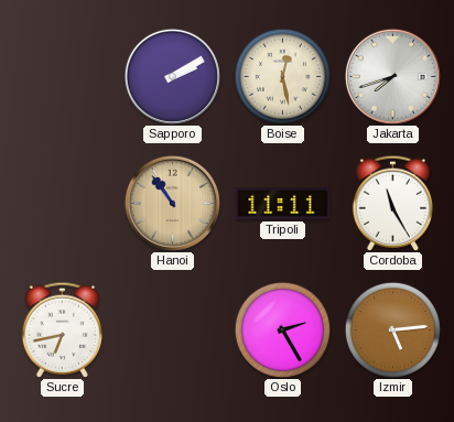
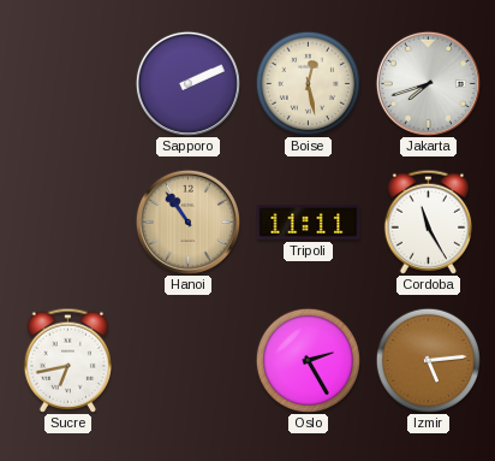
Sapporo: 2:10 -> 2:11
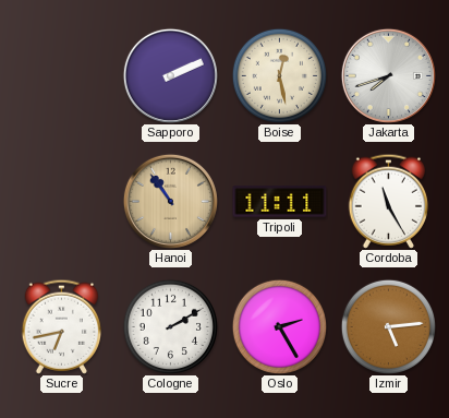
Cologne: none -> 2:10
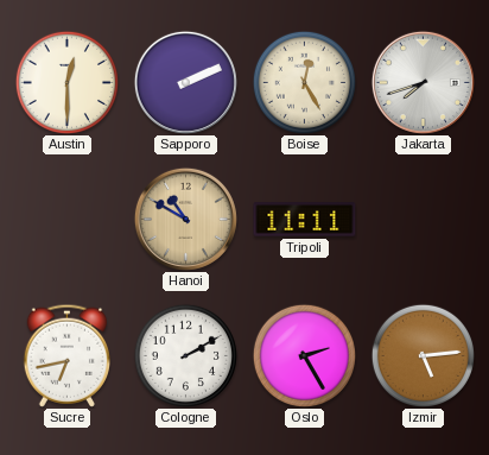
Austin: none -> 12:30
Boise: 12:28 -> 12:25
Hanoi: 10:54 -> 10:50
Cordoba: 11:25 -> none
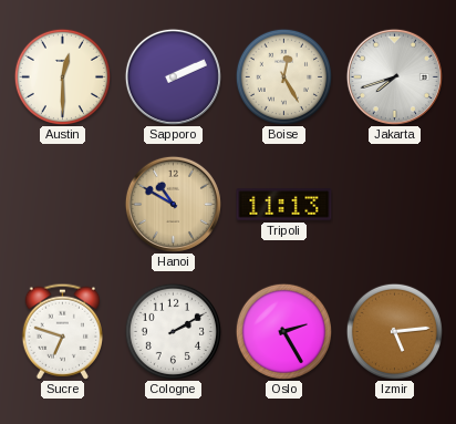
Tripoli: 11:11 -> 11:13
Sucre: 6:43 -> 6:48
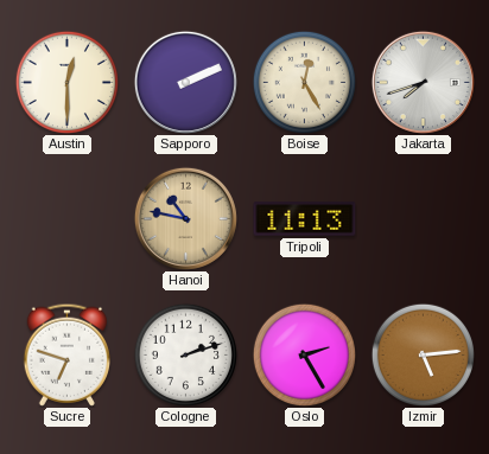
Hanoi: 10:50 -> 10:47
Cologne: 2:10 -> 2:12
